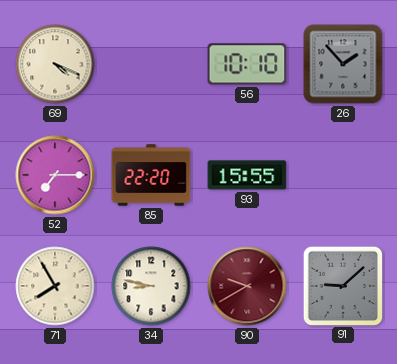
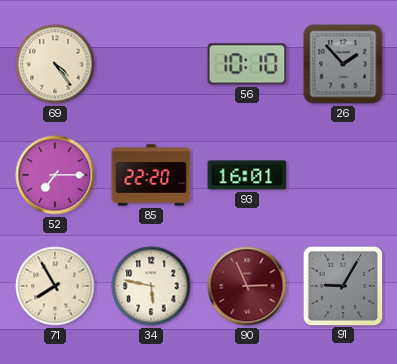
69: 4:19 -> 4:24
93: 15:55 -> 16:01
34: 8:47 -> 5:47
90: 9:40 -> 2:56
91: 9:08 -> 9:05
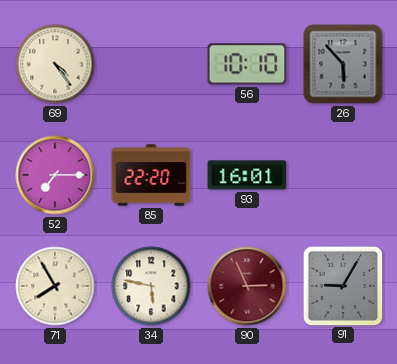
26: 1:53 -> 5:53
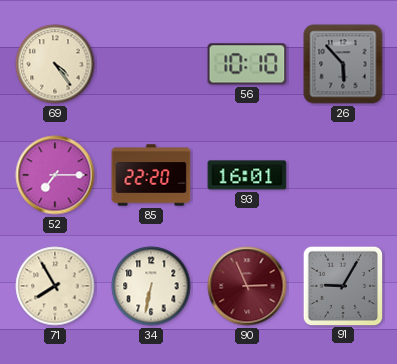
34: 5:47 -> 6:32
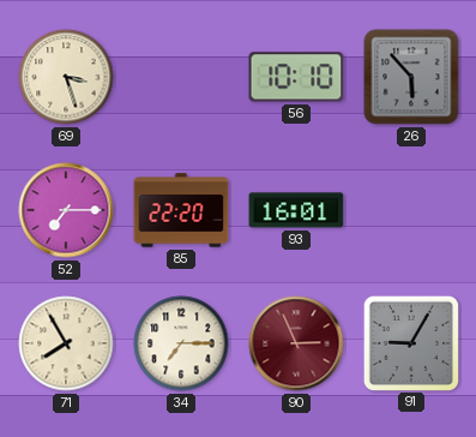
69: 4:24 -> 3:27
34: 6:32 -> 7:15
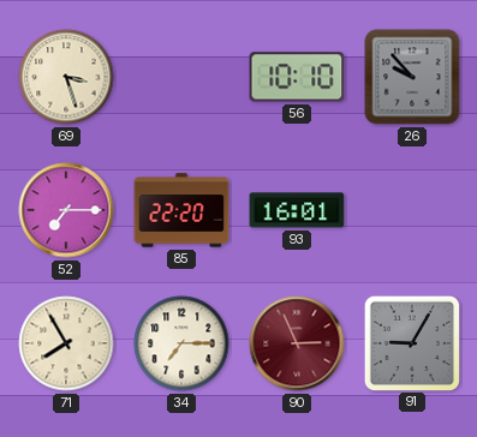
26: 5:53 -> 9:53
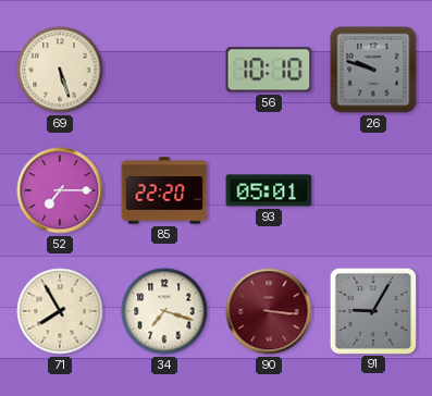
69: 3:27 -> 5:27
26: 9:53 -> 9:48
93: 16:01 -> 05:01
34: 7:15 -> 7:18
90: 2:56 -> 3:16
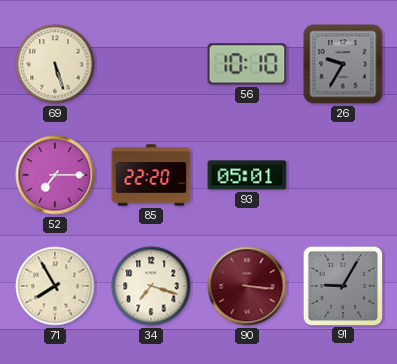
26: 9:48 -> 9:35
